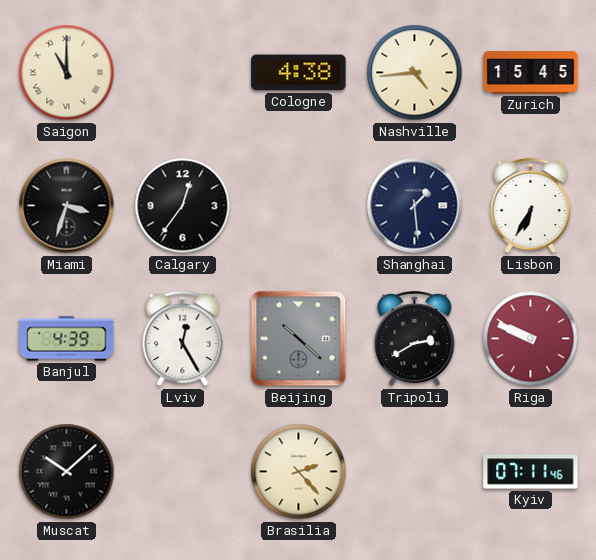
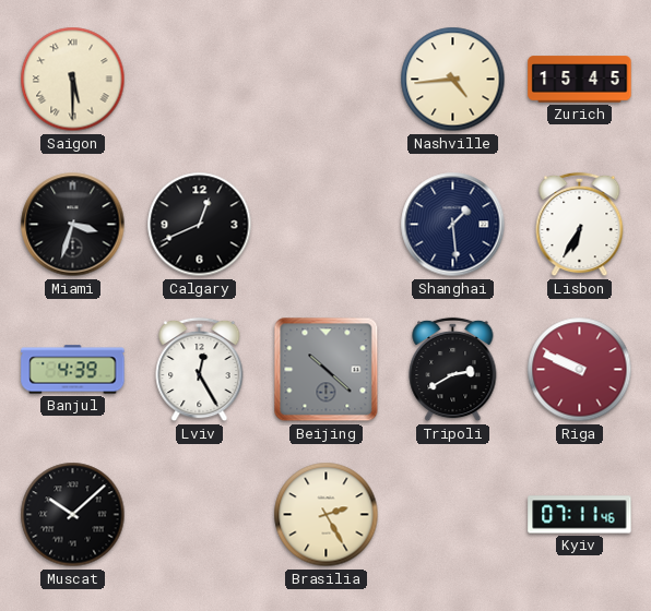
Saigon: 11:00 -> 5:30
Cologne: 4:38 -> none
Calgary: 12:36 -> 12:41
Brasilia: 2:23 -> 2:25
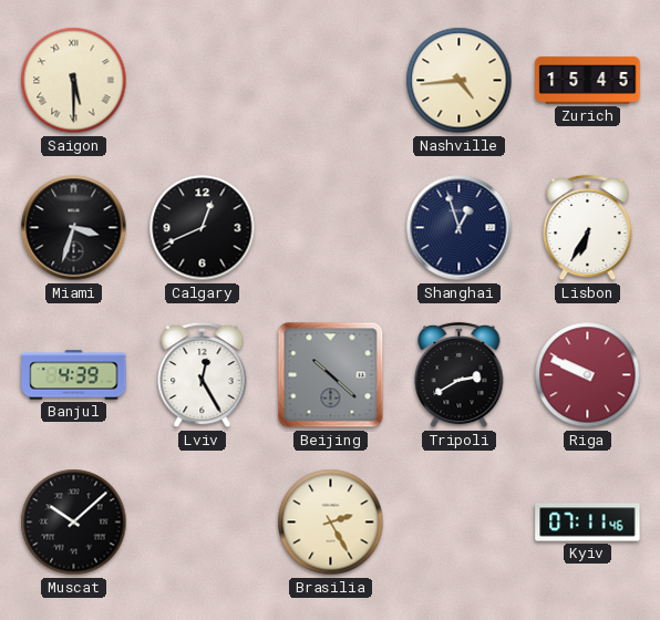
Shanghai: 1:29 -> 12:57
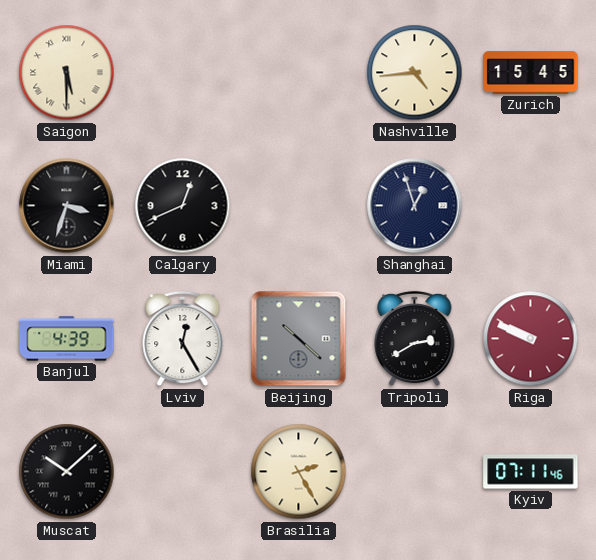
Lisbon: 6:35 -> none
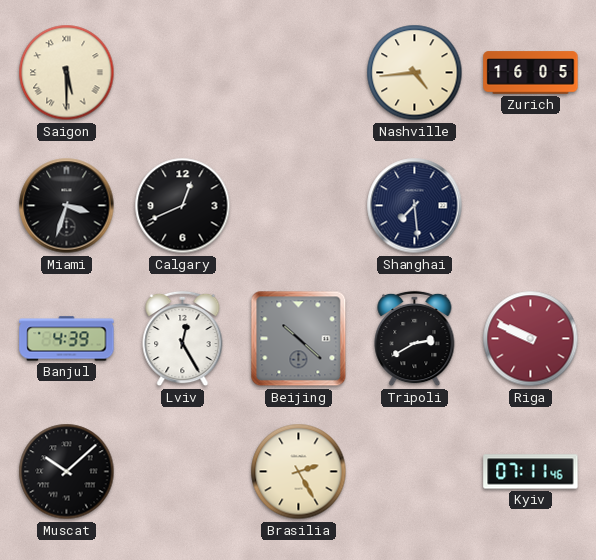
Zurich: 15:45 -> 16:05
Shanghai: 12:57 -> 7:29
